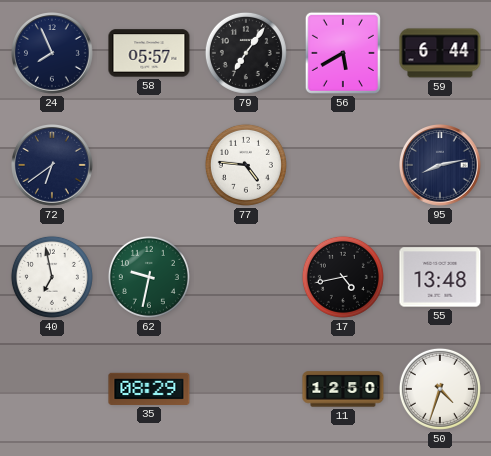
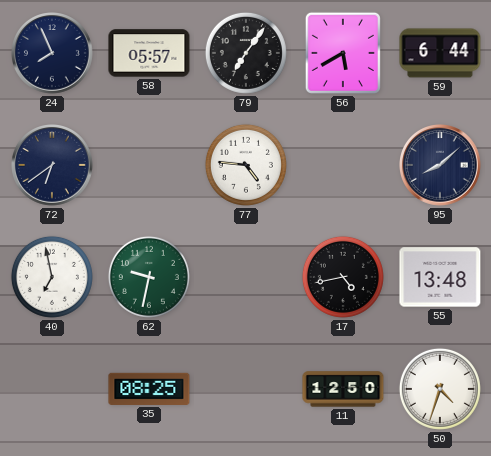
95: 8:13 -> 8:08
35: 08:29 -> 08:25
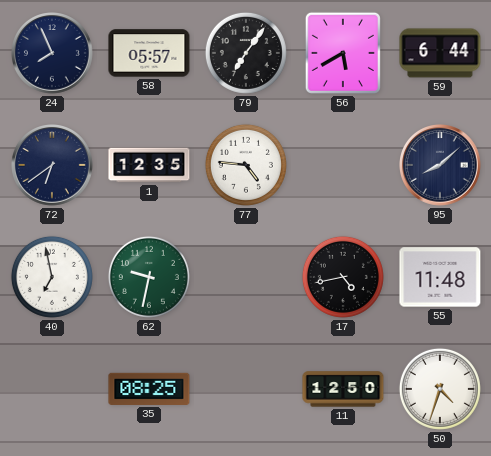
1: none -> 12:35
55: 13:48 -> 11:48
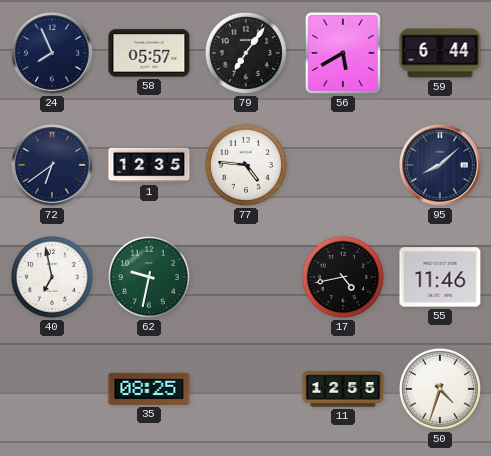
55: 11:48 -> 11:46
11: 12:50 -> 12:55
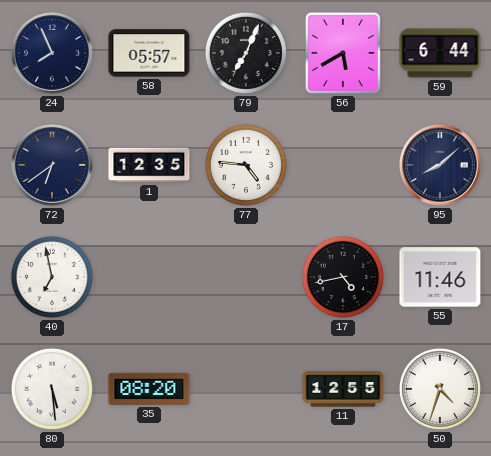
79: 7:06 -> 7:04
62: 9:32 -> none
80: none -> 5:29
35: 08:25 -> 08:20
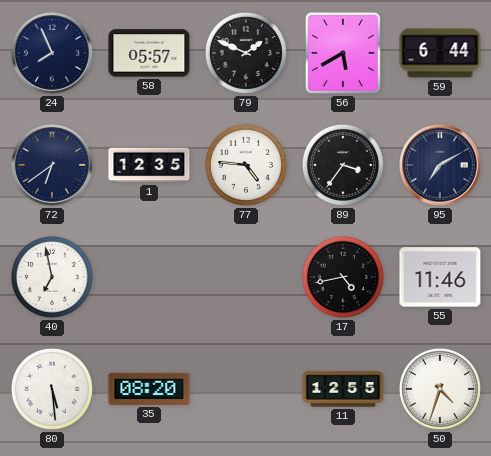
79: 7:04 -> 1:49
89: none -> 3:36
95: 8:08 -> 7:10
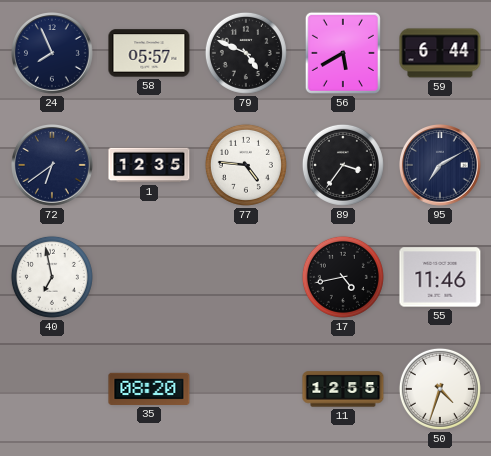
79: 1:49 -> 4:49
80: 5:29 -> none
